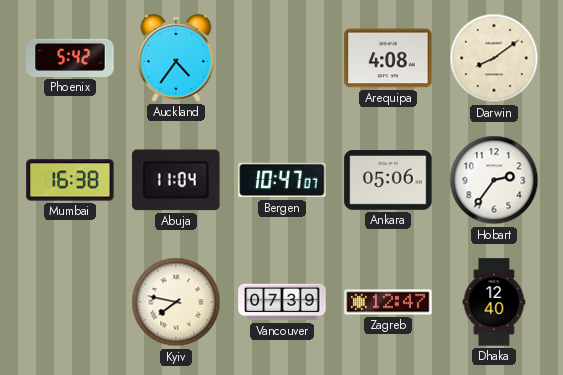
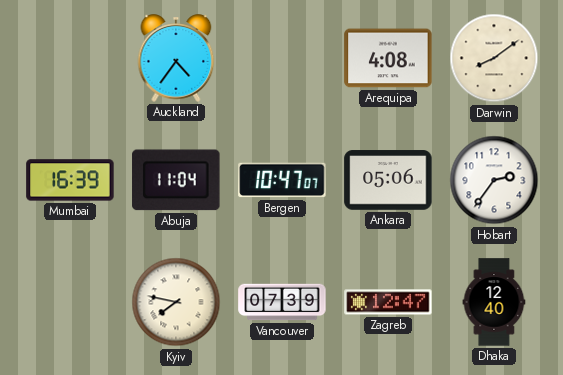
Phoenix: 5:42 -> none
Mumbai: 16:38 -> 16:39
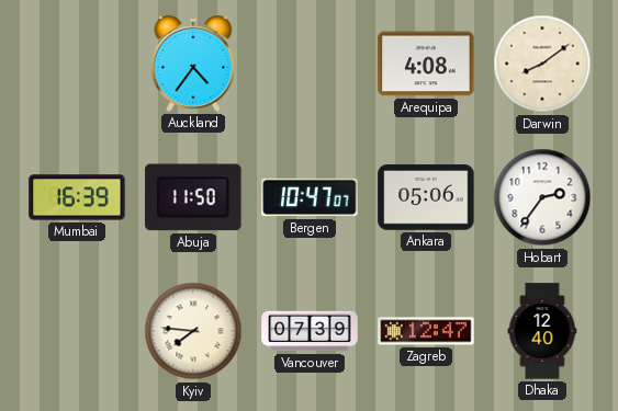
Abuja: 11:04 -> 11:50
Kyiv: 7:47 -> 7:46
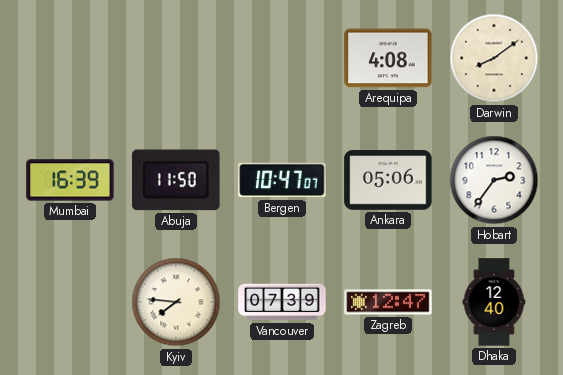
Auckland: 4:36 -> none
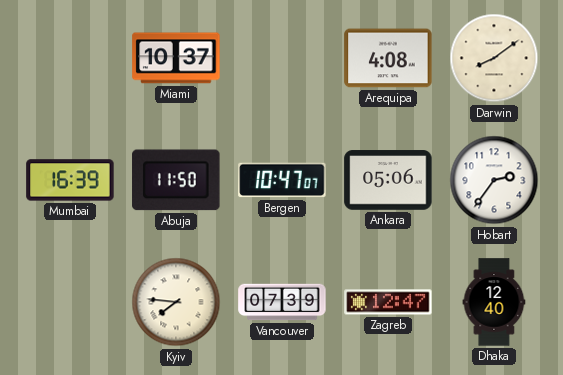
Miami: none -> 10:37
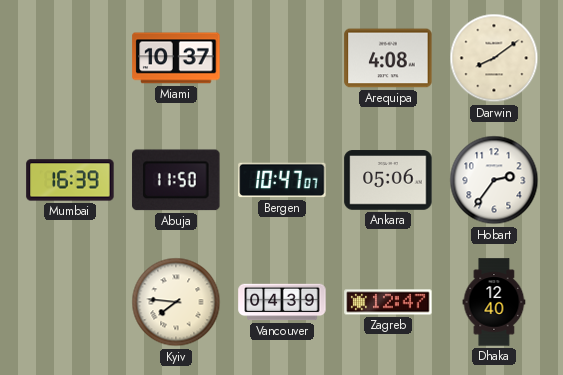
Vancouver: 07:39 -> 04:39
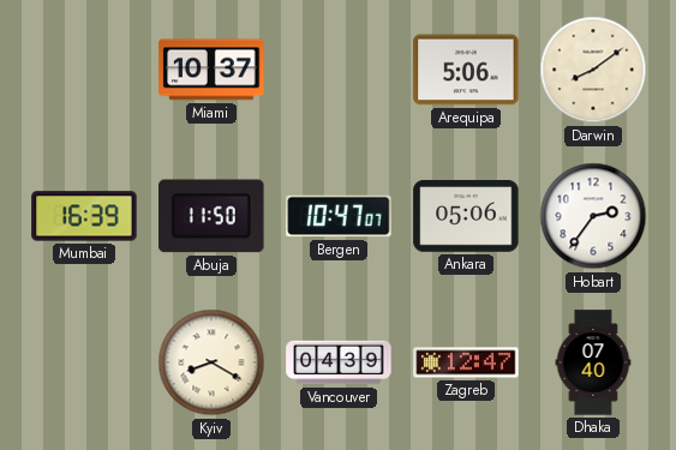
Arequipa: 4:08 -> 5:06
Kyiv: 7:46 -> 8:20
Dhaka: 12:40 -> 07:40
